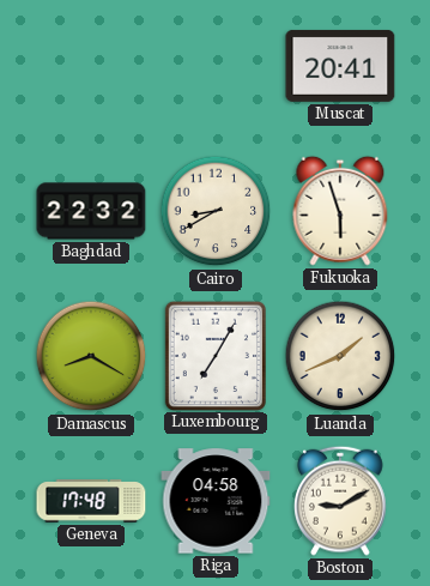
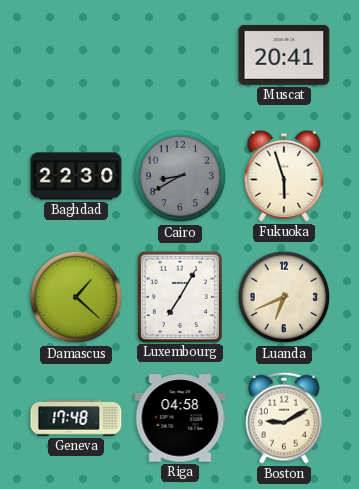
Baghdad: 22:32 -> 22:30
Cairo dial: cream -> grey
Damascus: 8:20 -> 1:22
Luanda: 1:41 -> 6:41
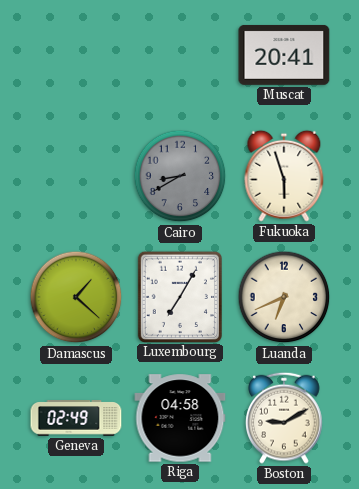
Baghdad: 22:30 -> none
Geneva: 17:48 -> 02:49
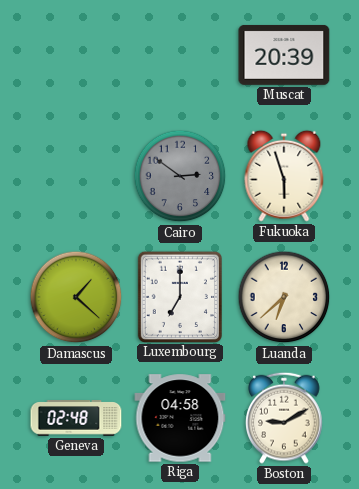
Muscat: 20:41 -> 20:39
Cairo: 8:40 -> 2:51
Luxembourg: 7:05 -> 7:00
Luanda: 6:41 -> 6:38
Geneva: 02:49 -> 02:48
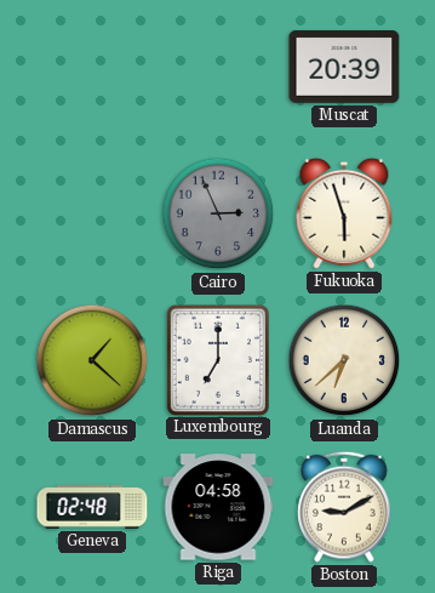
Cairo: 2:51 -> 2:56
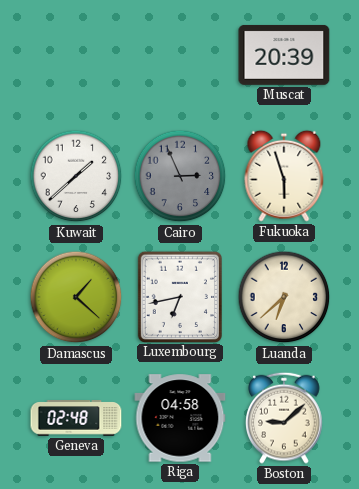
Kuwait: none -> 1:38
Luxembourg: 7:00 -> 6:43
Boston: 9:10 -> 9:08
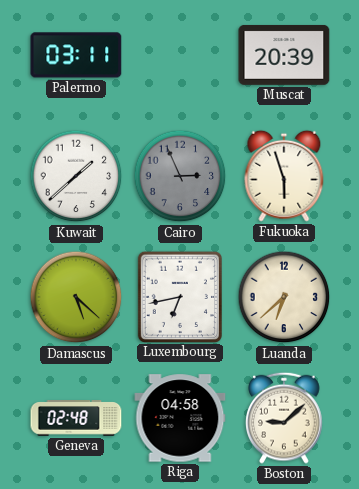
Palermo: none -> 03:11
Damascus: 1:22 -> 5:22
